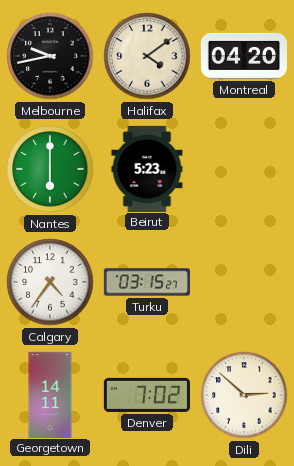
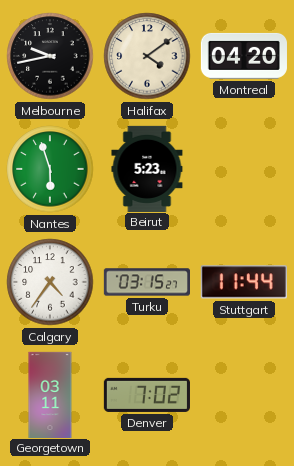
Nantes: 6:00 -> 5:57
Stuttgart: none -> 11:44
Georgetown: 14:11 -> 03:11
Dili: 2:52 -> none
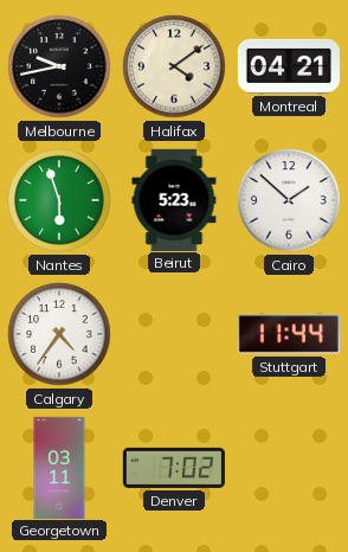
Montreal: 04:20 -> 04:21
Cairo: none -> 1:52
Turku: 03:15 -> none
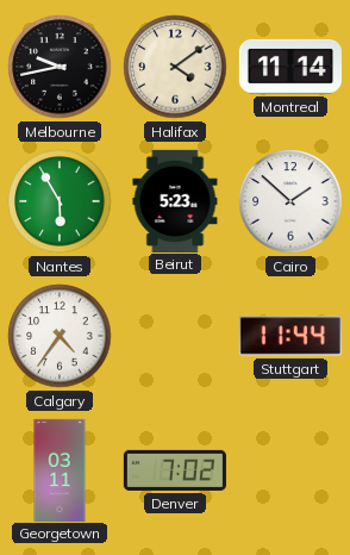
Montreal: 04:21 -> 11:14
Nantes: 5:57 -> 5:55
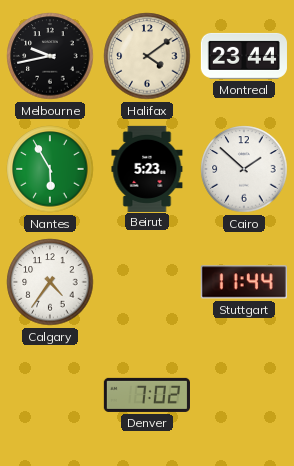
Montreal: 11:14 -> 23:44
Georgetown: 03:11 -> none
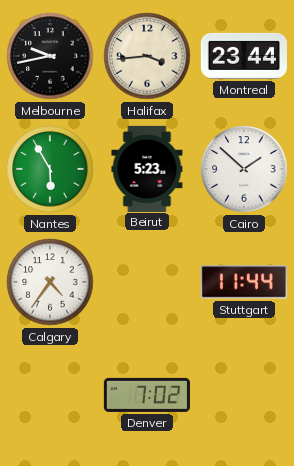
Halifax: 4:09 -> 3:44
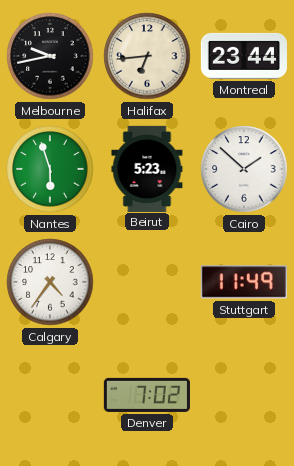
Halifax: 3:44 -> 6:44
Nantes: 5:55 -> 5:57
Stuttgart: 11:44 -> 11:49
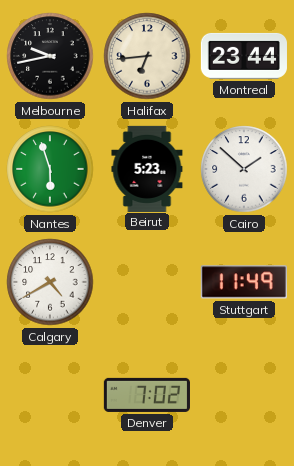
Calgary: 4:36 -> 4:40
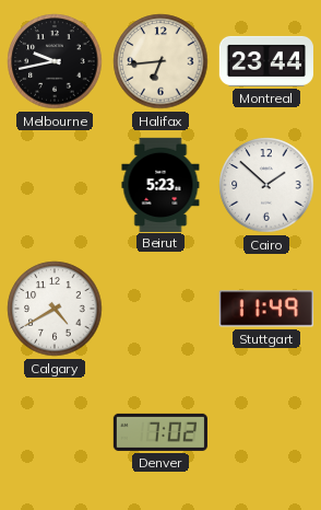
Nantes: 5:57 -> none
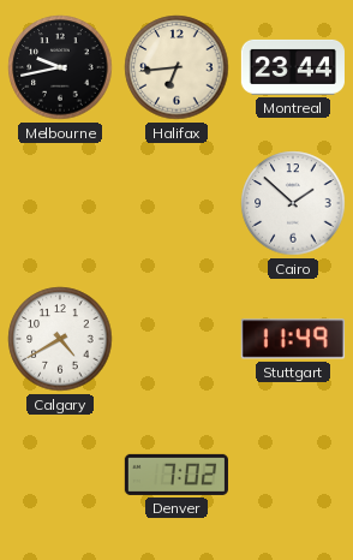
Beirut: 5:23 -> none
